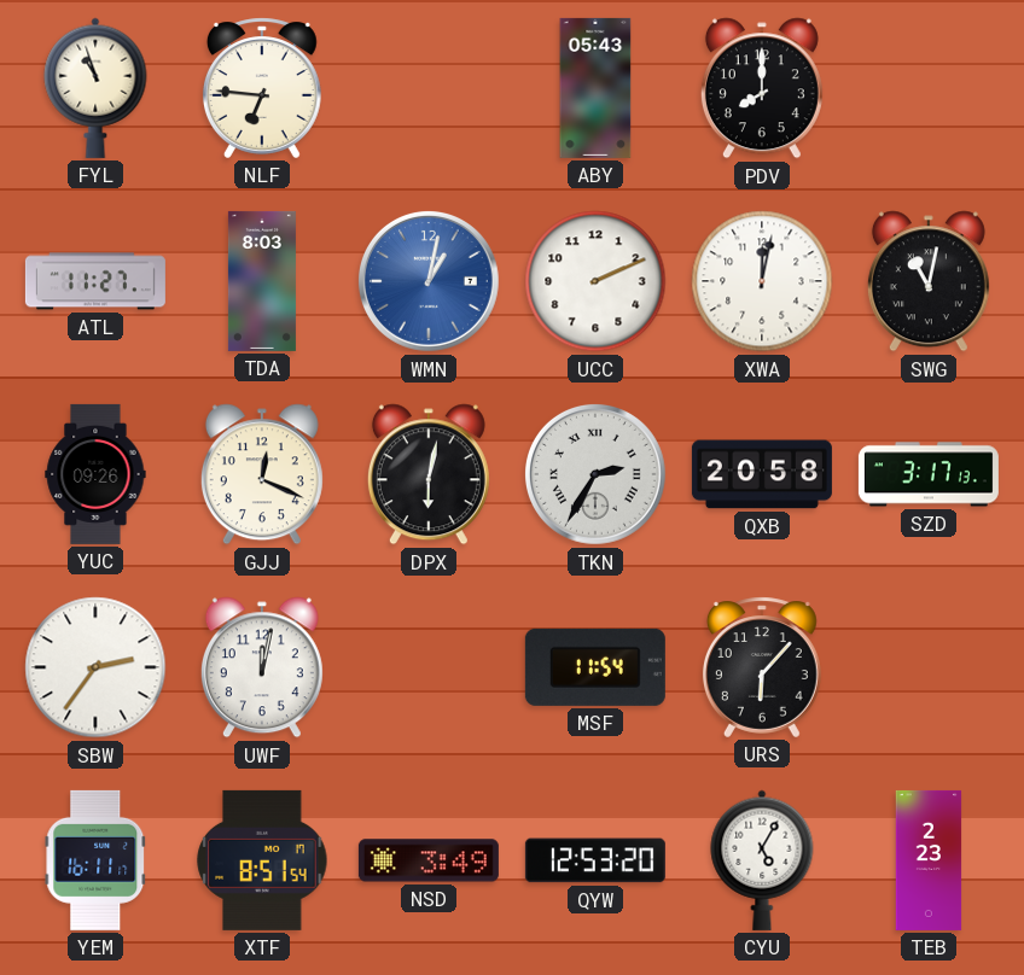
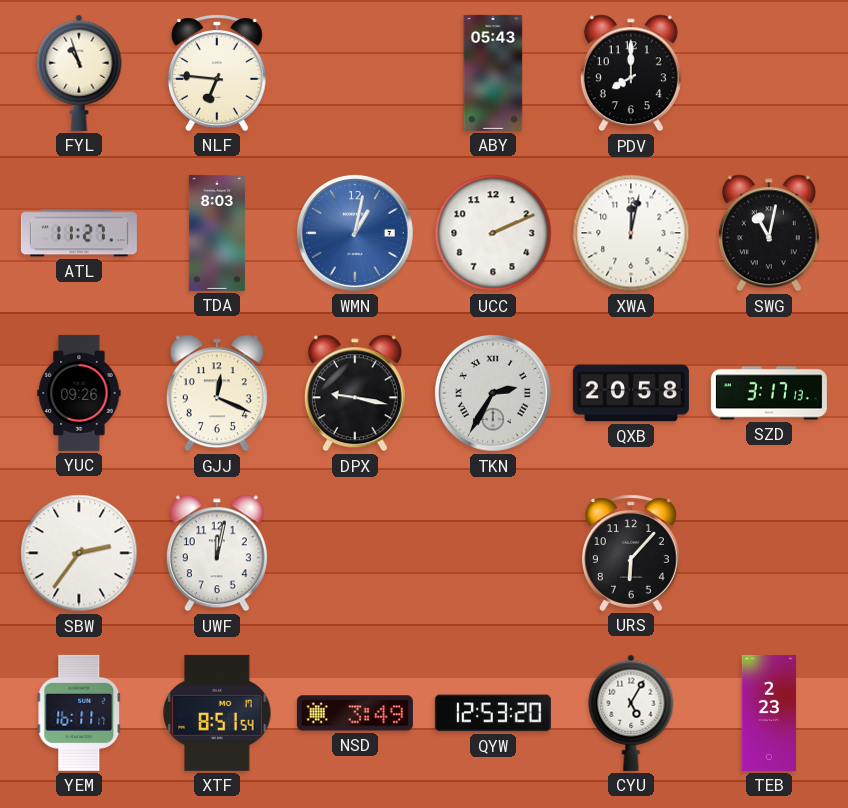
DPX: 6:02 -> 9:17
MSF: 11:54 -> none
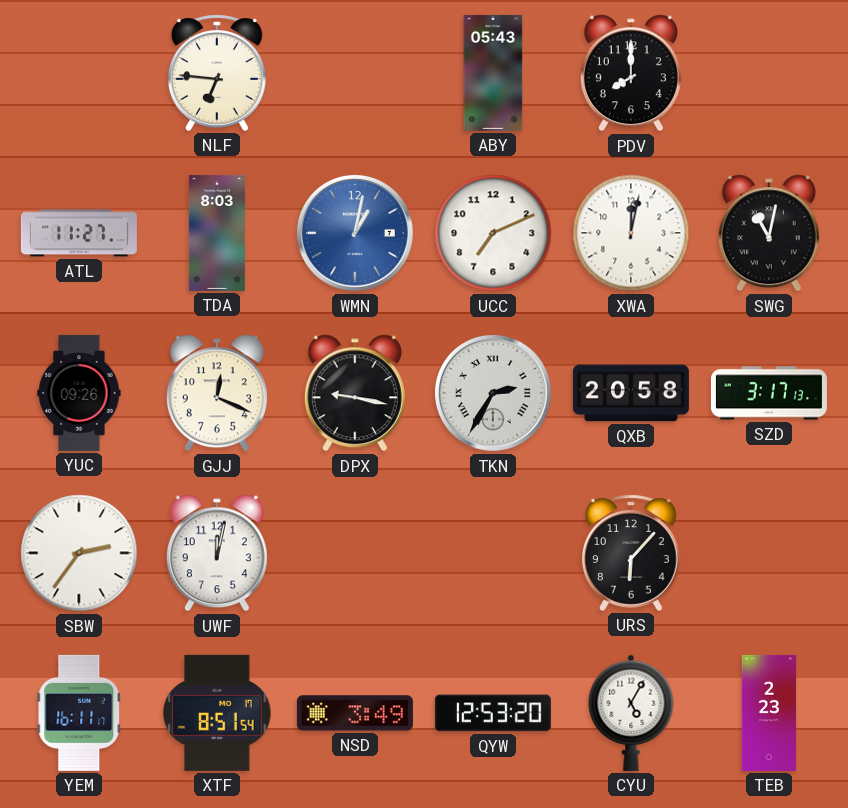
FYL: 10:57 -> none
UCC: 2:11 -> 7:11
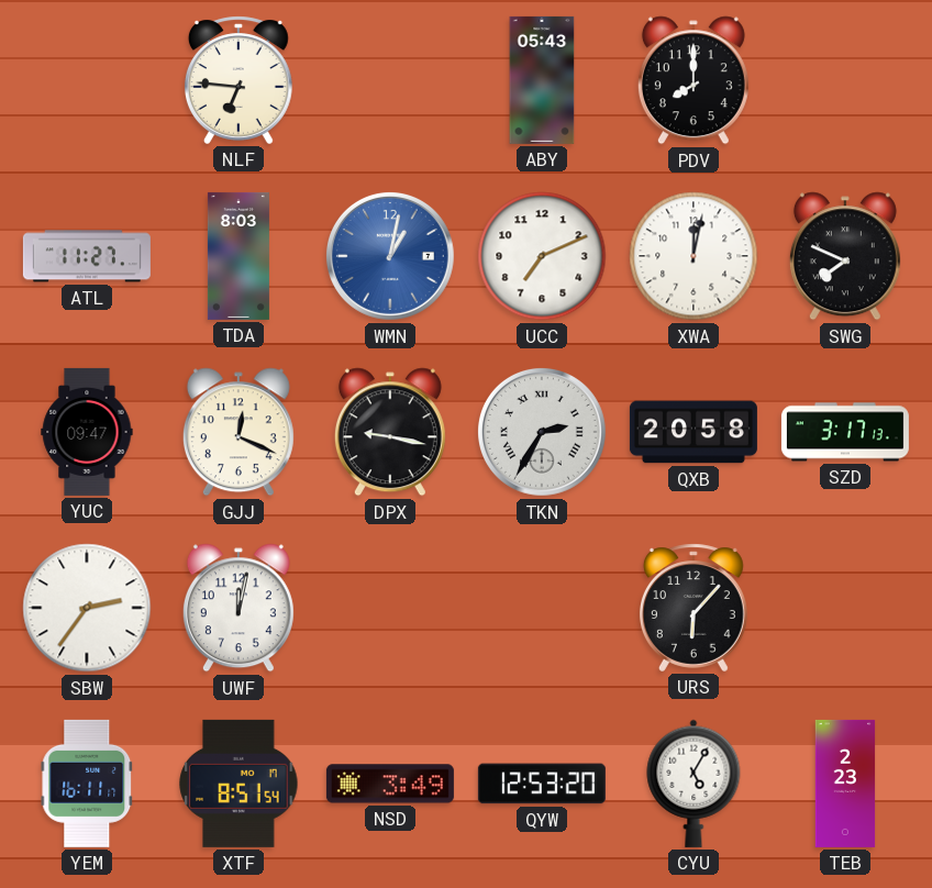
SWG: 11:02 -> 7:49
YUC: 09:26 -> 09:47
